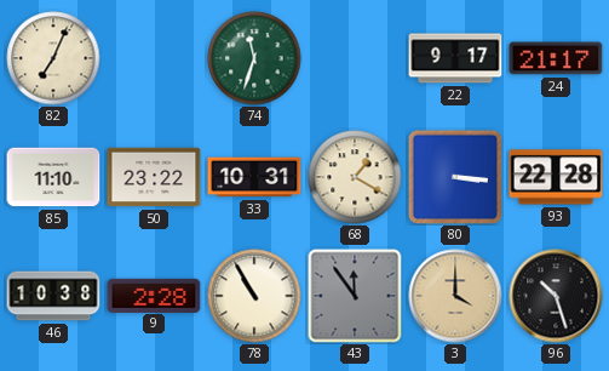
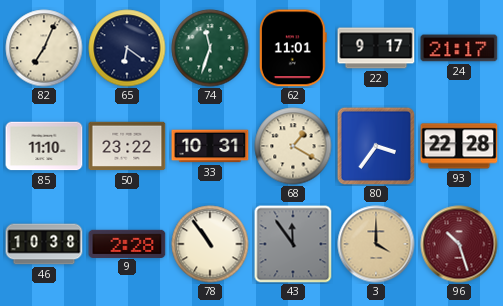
65: none -> 6:21
62: none -> 11:01
80: 3:16 -> 3:36
78: 10:55 -> 10:54
96 dial: black -> burgundy
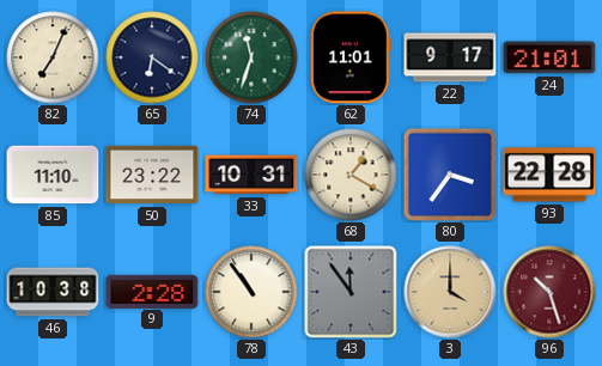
24: 21:17 -> 21:01
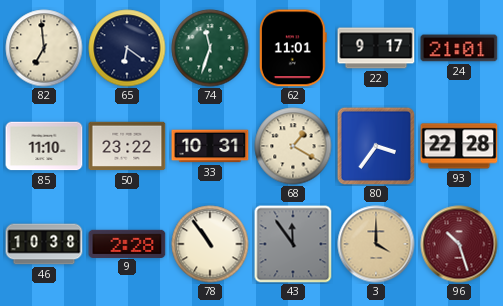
82: 7:04 -> 6:59
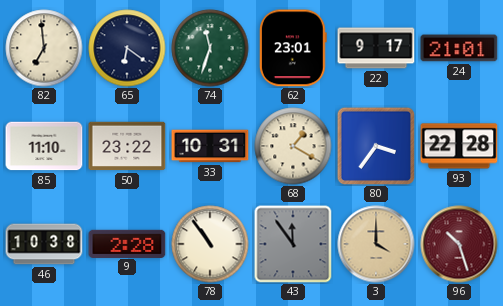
62: 11:01 -> 23:01
